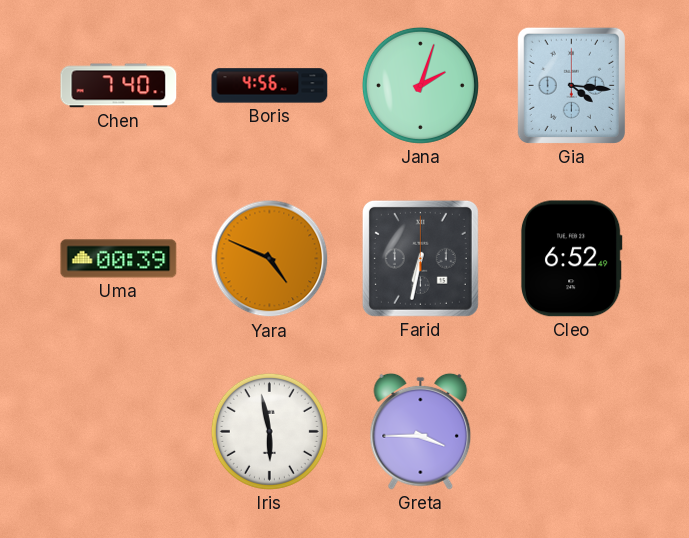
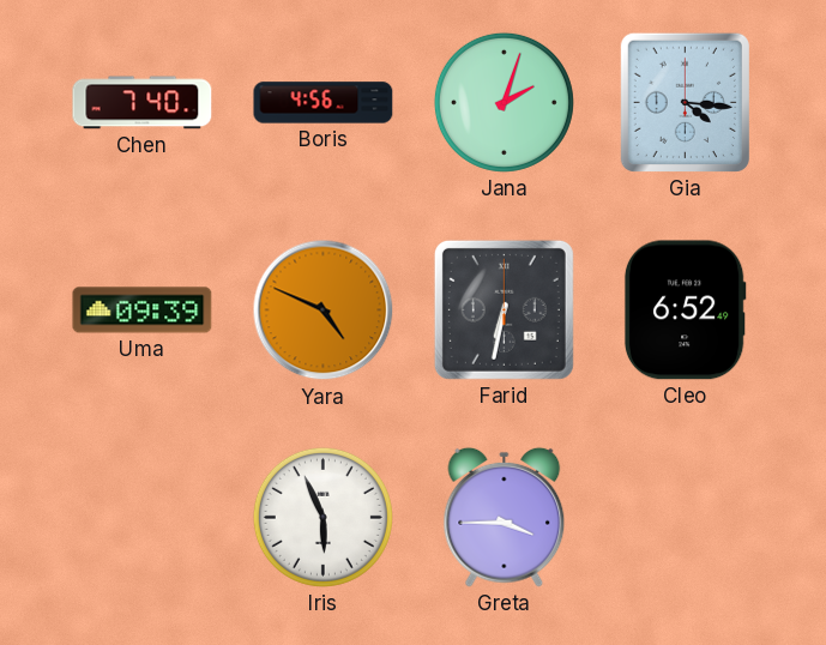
Uma: 00:39 -> 09:39
Iris: 5:58 -> 5:56
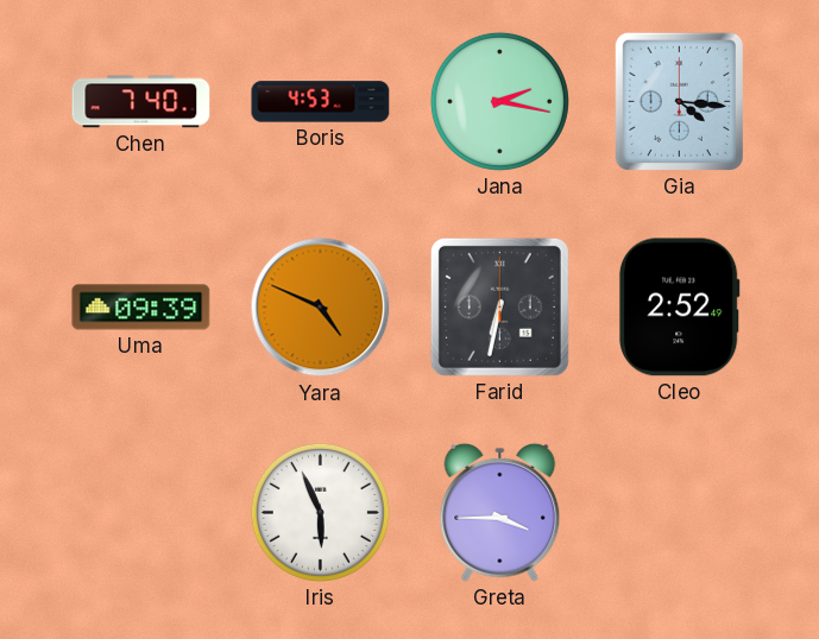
Boris: 4:56 -> 4:53
Jana: 2:03 -> 2:17
Cleo: 6:52 -> 2:52
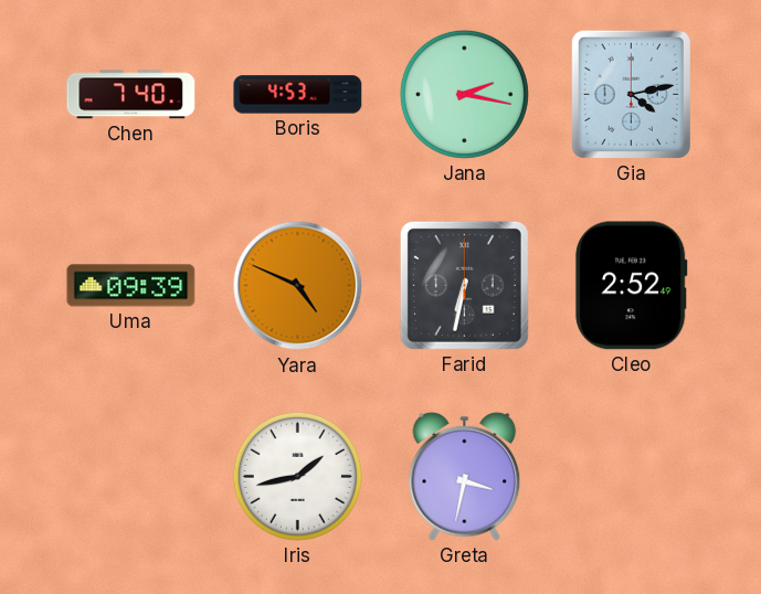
Gia: 4:16 -> 4:13
Iris: 5:56 -> 1:43
Greta: 3:45 -> 3:32
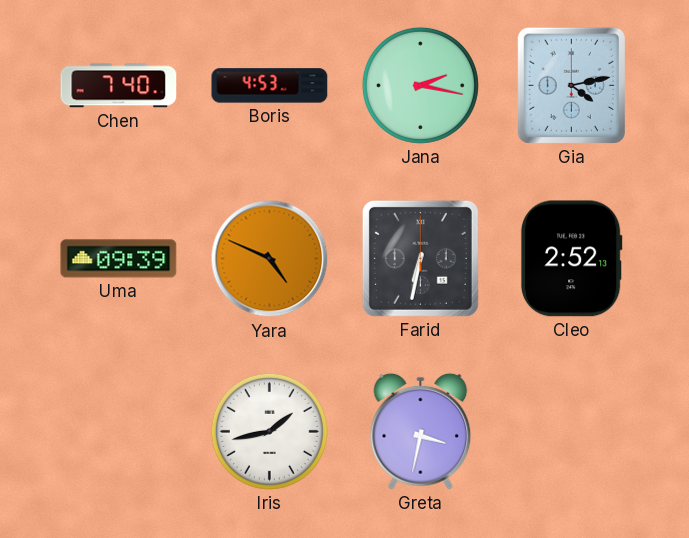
Cleo: 2:52:49 -> 2:52:13
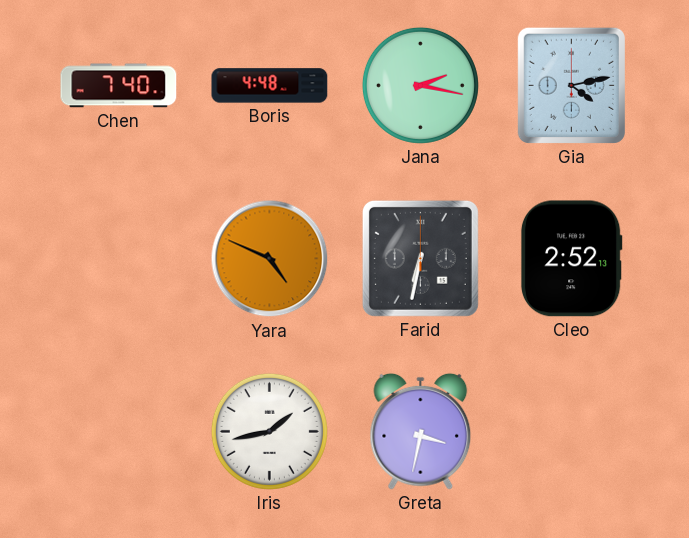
Boris: 4:53 -> 4:48
Uma: 09:39 -> none
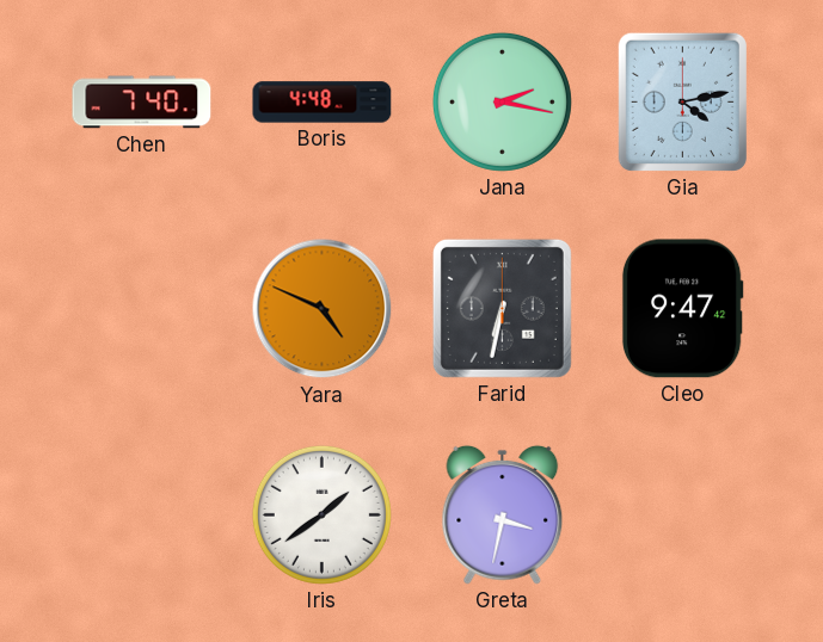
Cleo: 2:52 -> 9:47
Iris: 1:43 -> 1:39
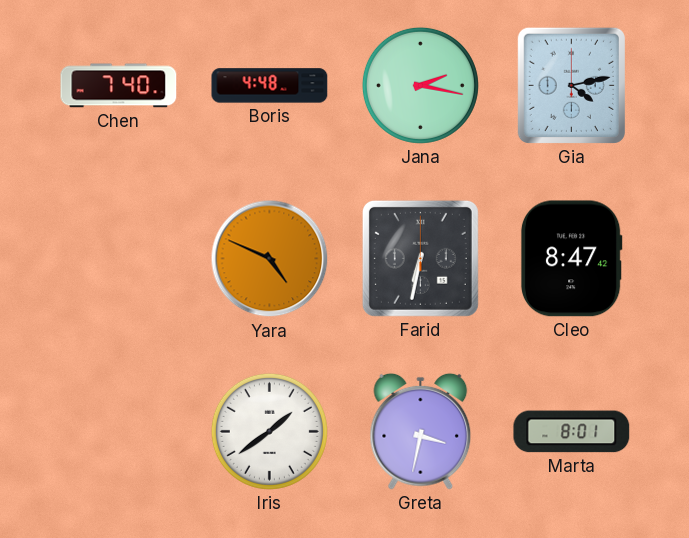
Cleo: 9:47 -> 8:47
Marta: none -> 8:01
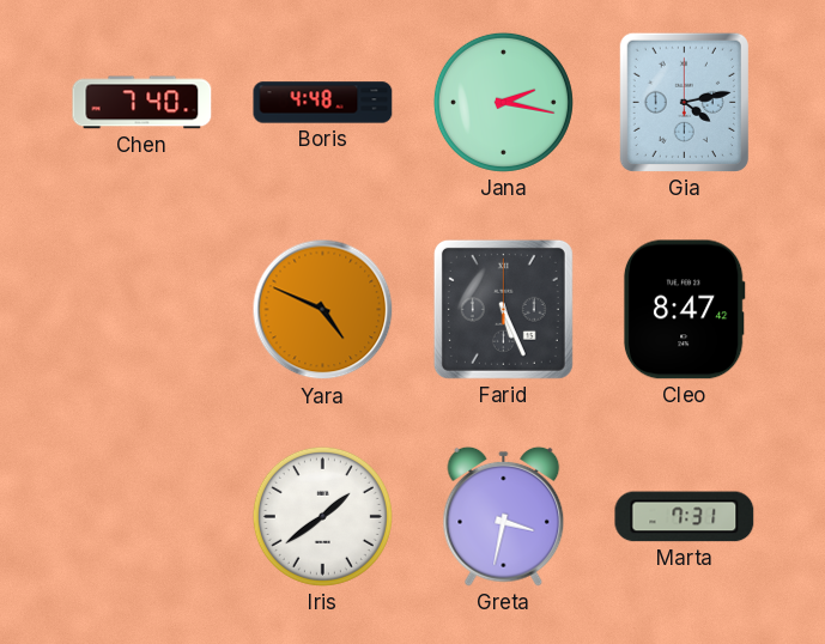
Farid: 6:32 -> 5:26
Marta: 8:01 -> 7:31
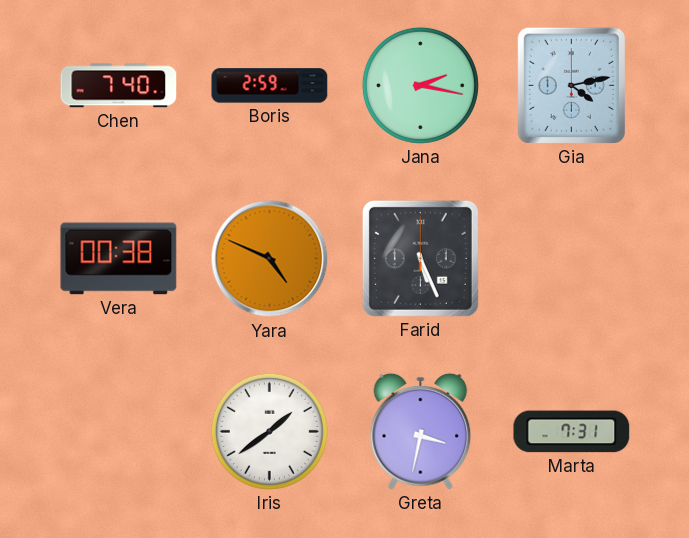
Boris: 4:48 -> 2:59
Vera: none -> 00:38
Cleo: 8:47 -> none
